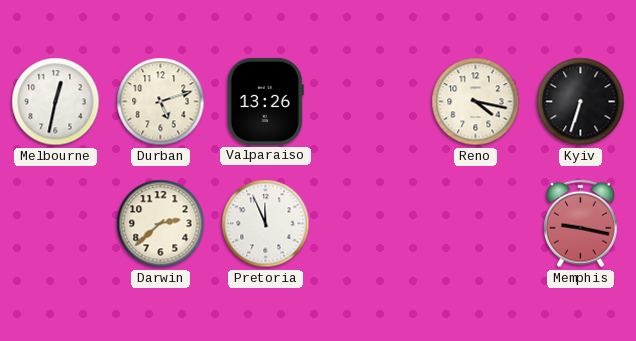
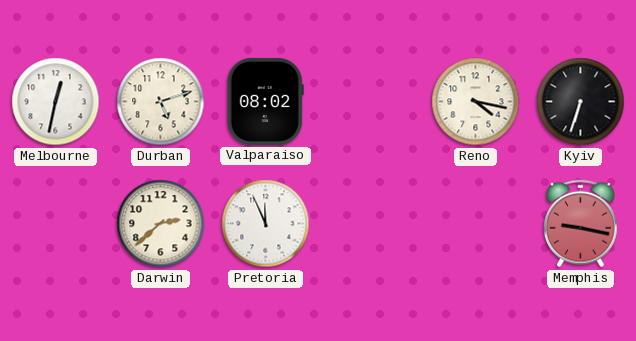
Valparaiso: 13:26 -> 08:02
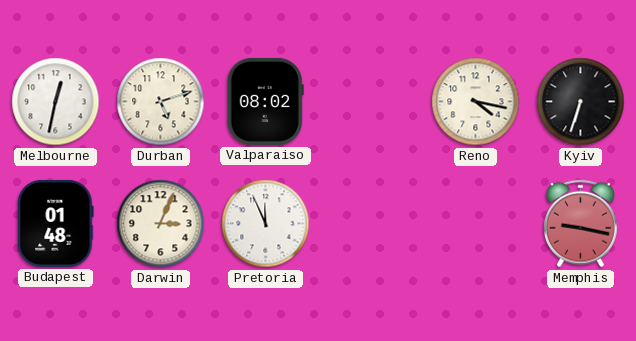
Budapest: none -> 01:48
Darwin: 2:38 -> 3:04
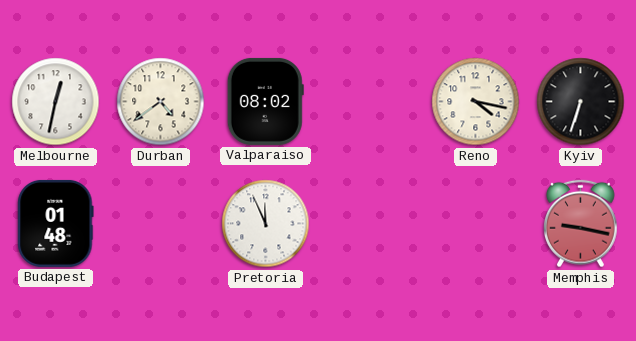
Durban: 5:12 -> 4:39
Darwin: 3:04 -> none
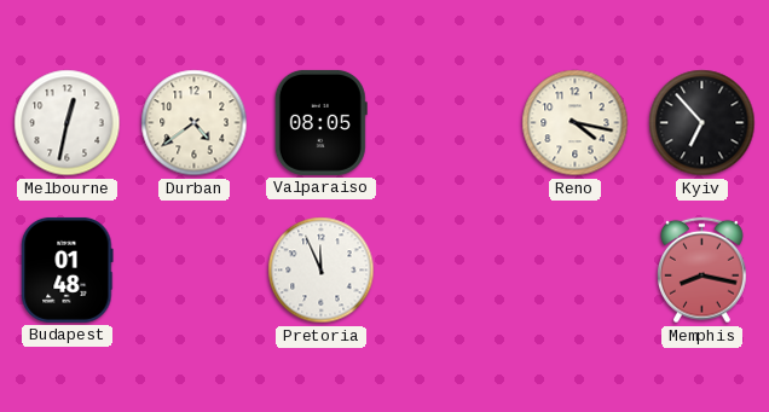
Valparaiso: 08:02 -> 08:05
Kyiv: 6:33 -> 6:53
Memphis: 9:17 -> 8:17
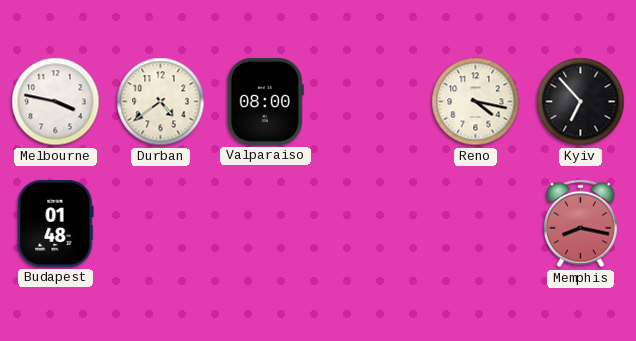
Melbourne: 12:32 -> 3:47
Valparaiso: 08:05 -> 08:00
Pretoria: 11:56 -> none
